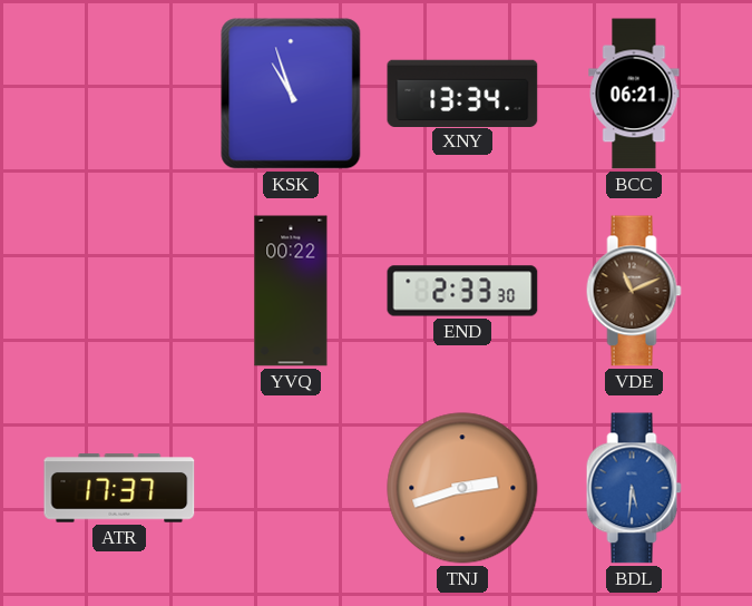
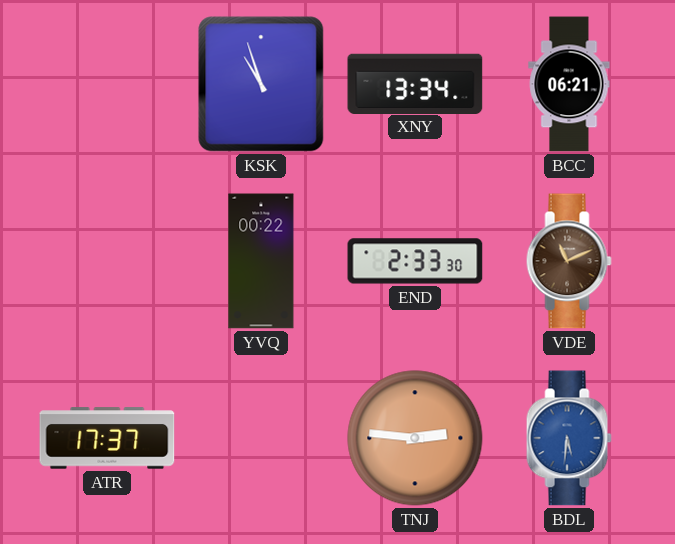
TNJ: 2:42 -> 2:46
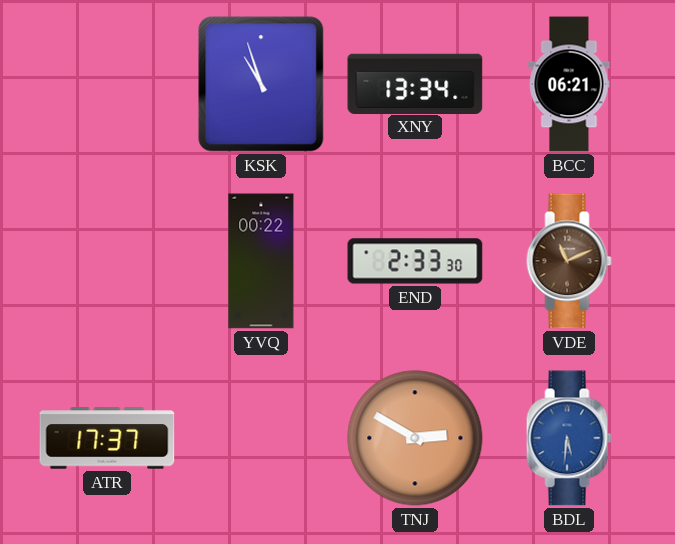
TNJ: 2:46 -> 2:50
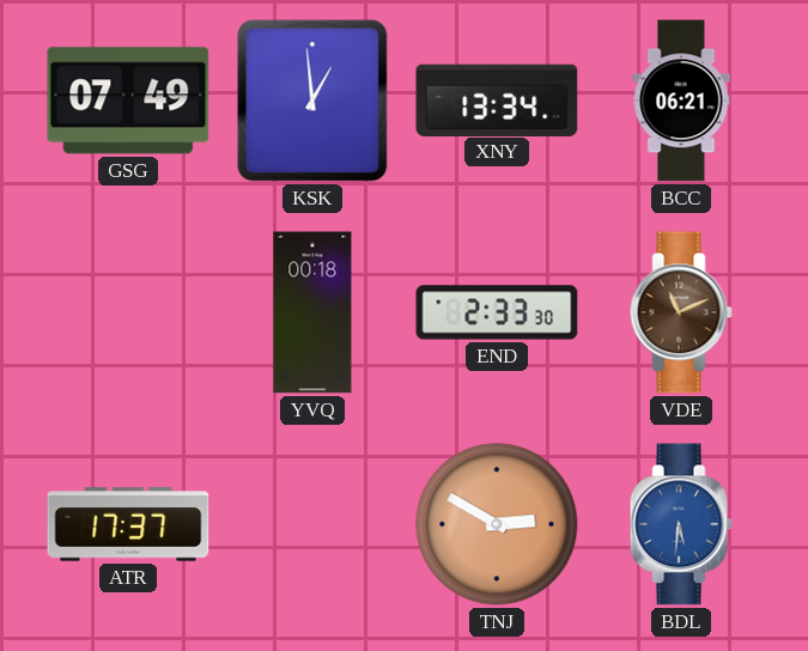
GSG: none -> 07:49
KSK: 10:57 -> 12:59
YVQ: 00:22 -> 00:18
